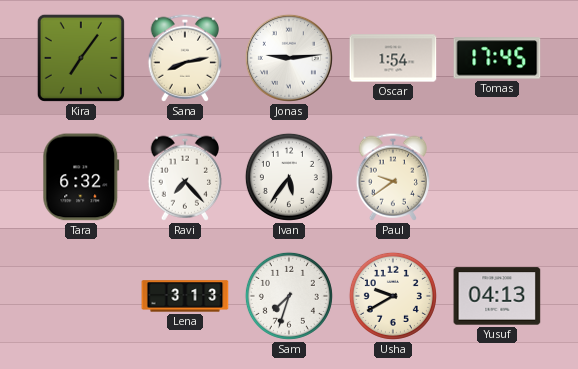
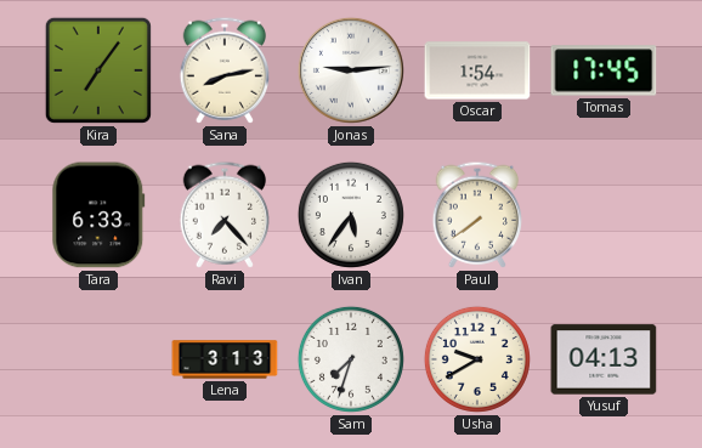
Tara: 6:32 -> 6:33
Paul: 9:39 -> 7:39
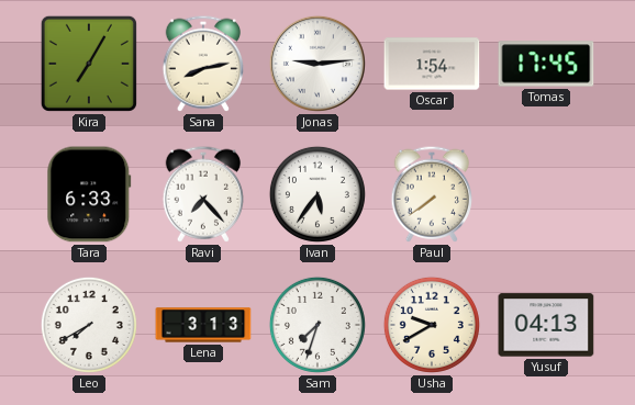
Kira: 7:06 -> 7:05
Leo: none -> 7:40
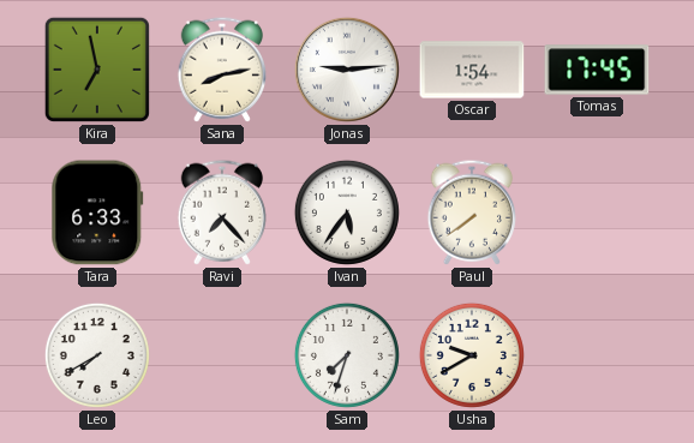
Kira: 7:05 -> 6:58
Lena: 3:13 -> none
Yusuf: 04:13 -> none
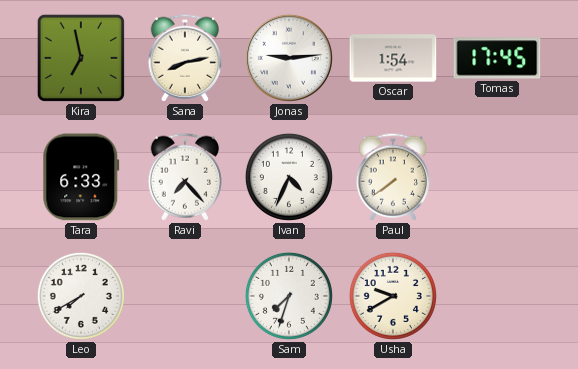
Ivan: 5:36 -> 4:34
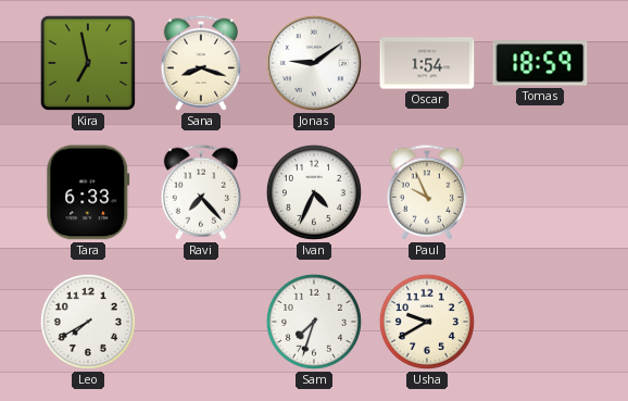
Sana: 8:13 -> 8:18
Jonas: 9:14 -> 9:09
Tomas: 17:45 -> 18:59
Paul: 7:39 -> 9:56
